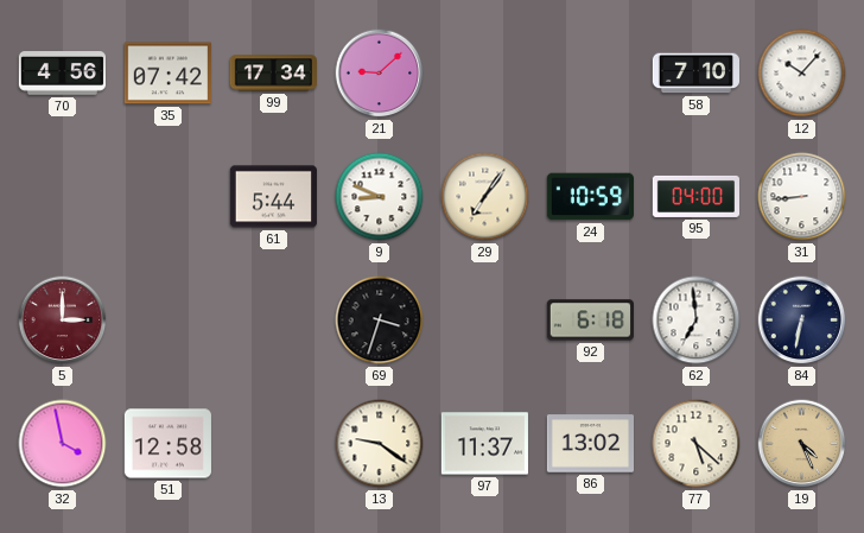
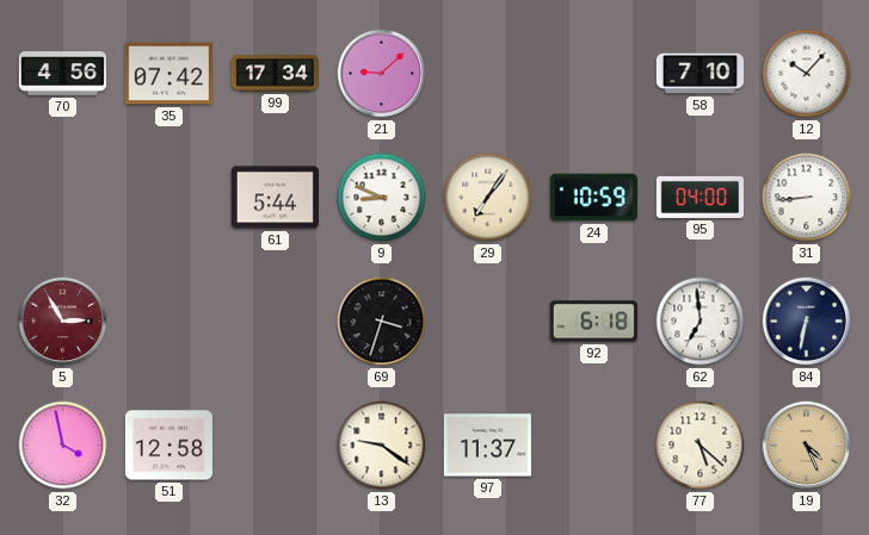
5: 3:00 -> 2:55
86: 13:02 -> none
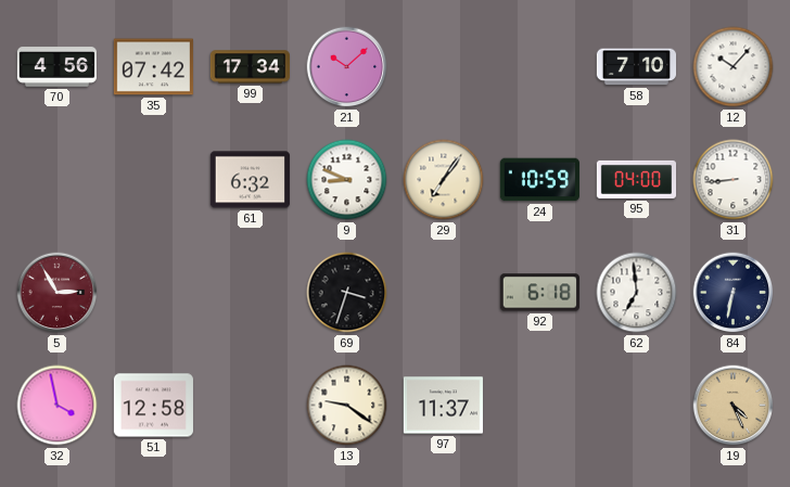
21: 9:08 -> 10:08
61: 5:44 -> 6:32
77: 5:22 -> none
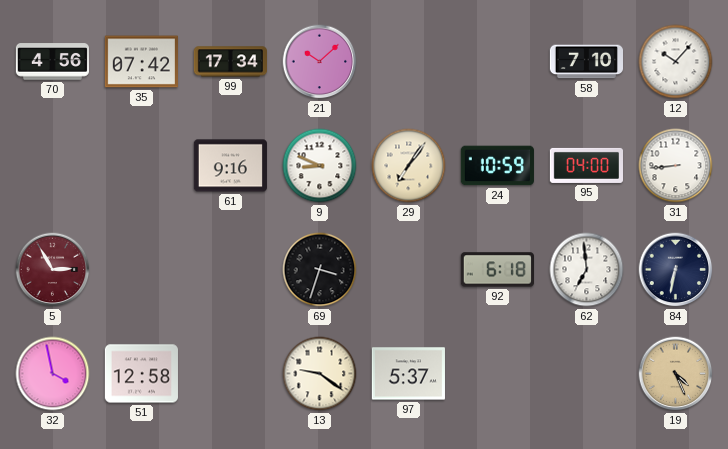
61: 6:32 -> 9:16
97: 11:37 -> 5:37
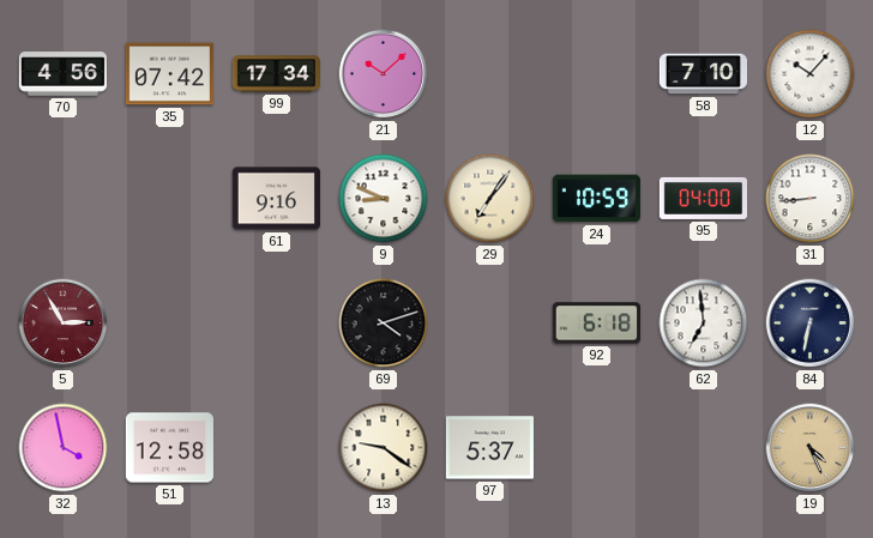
69: 3:33 -> 4:12
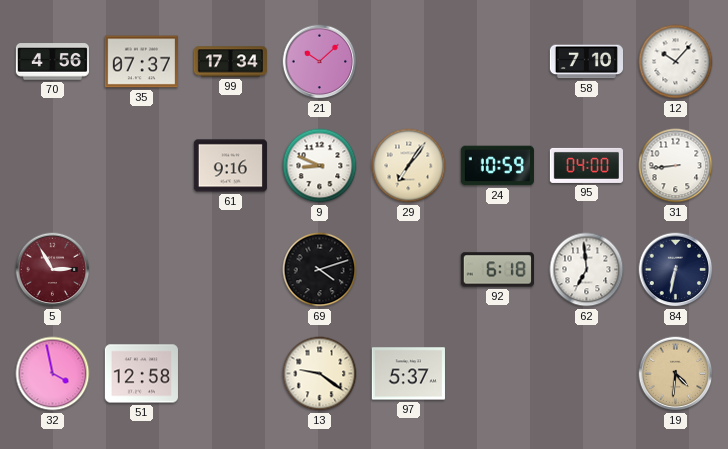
35: 07:42 -> 07:37
19: 4:26 -> 4:31
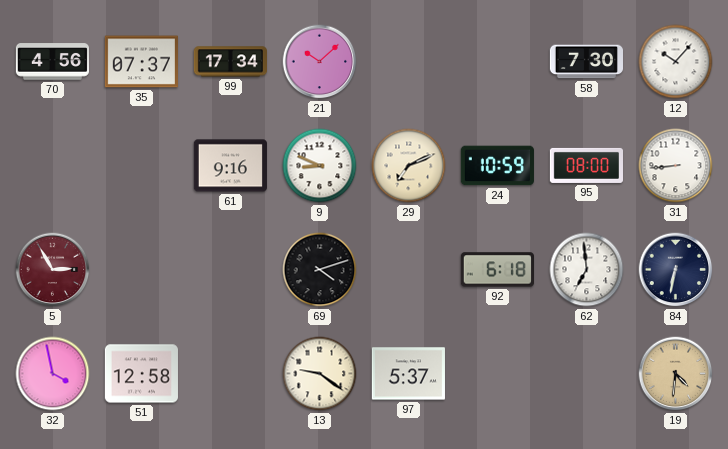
58: 7:10 -> 7:30
29: 7:06 -> 7:11
95: 04:00 -> 08:00
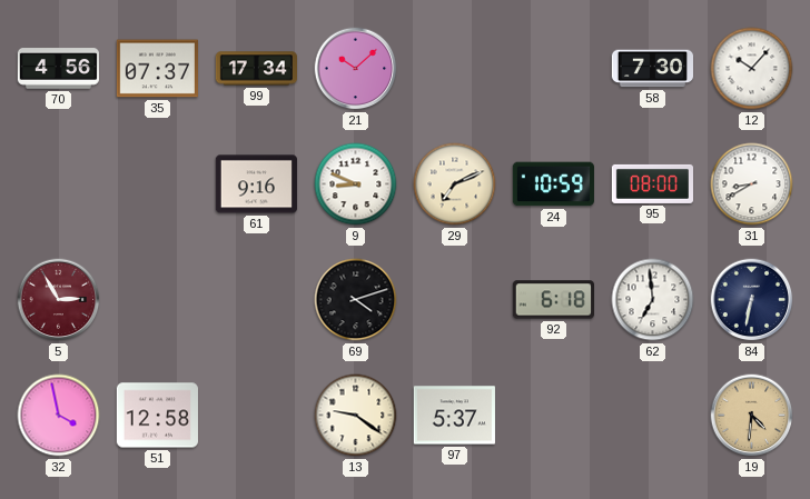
31: 8:44 -> 8:40
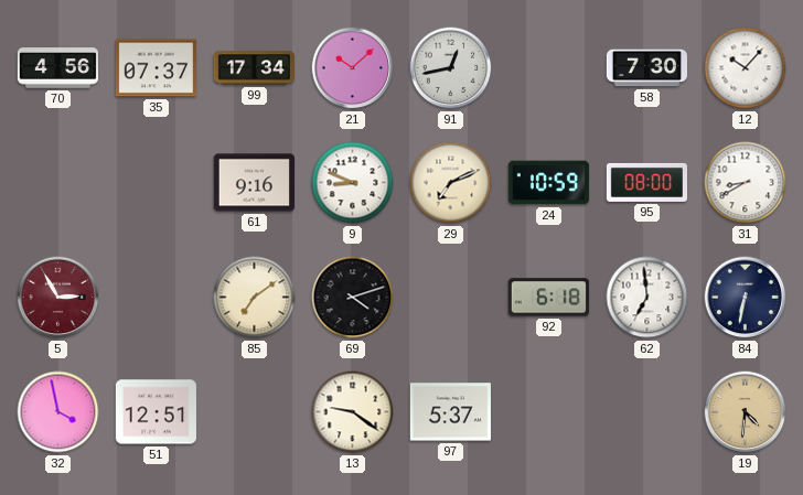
91: none -> 12:43
85: none -> 7:09
51: 12:58 -> 12:51
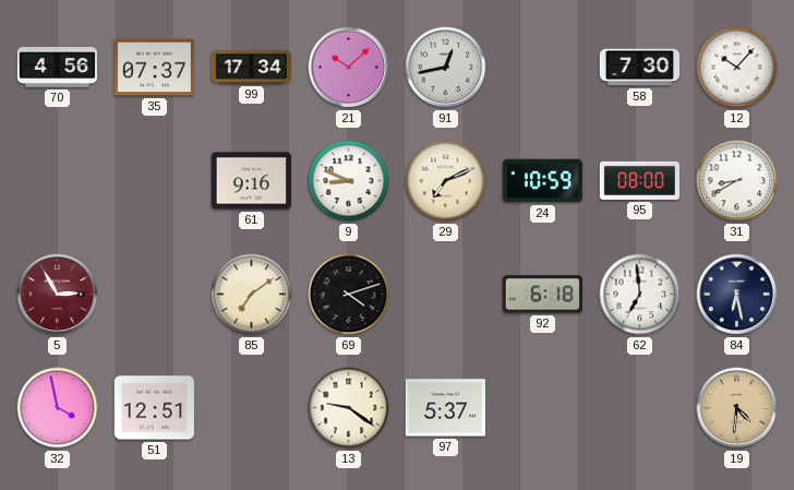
84: 6:32 -> 6:28
